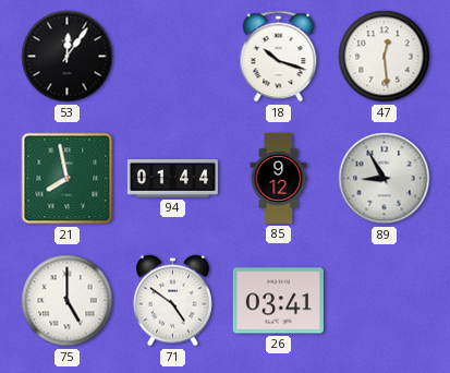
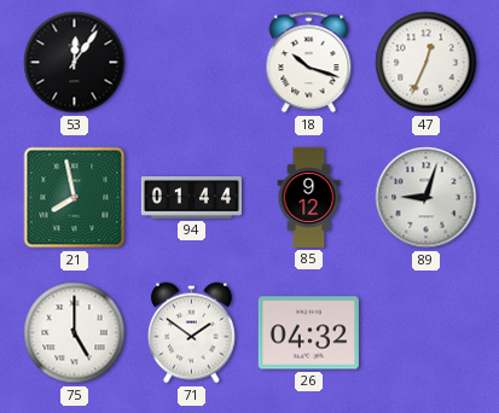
47: 12:29 -> 12:34
89: 8:55 -> 9:03
71: 4:51 -> 1:51
26: 03:41 -> 04:32
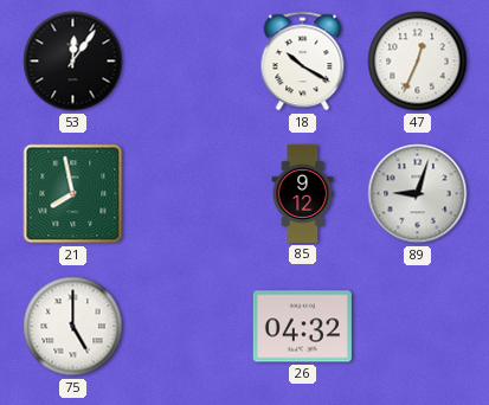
18: 10:18 -> 10:20
94: 01:44 -> none
71: 1:51 -> none
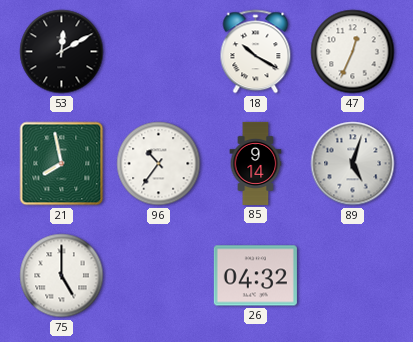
53: 12:06 -> 12:10
96: none -> 10:36
85: 9:12 -> 9:14
89: 9:03 -> 5:03
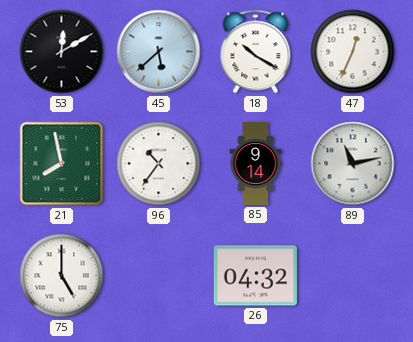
45: none -> 5:38
89: 5:03 -> 11:13
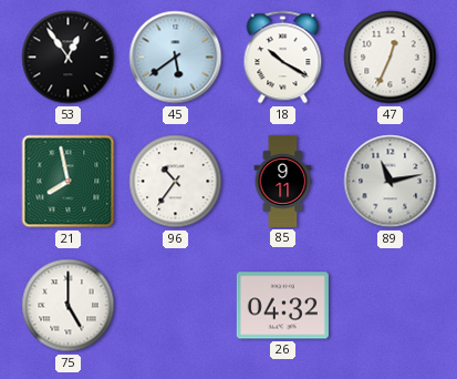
53: 12:10 -> 12:54
45: 5:38 -> 5:39
85: 9:14 -> 9:11
